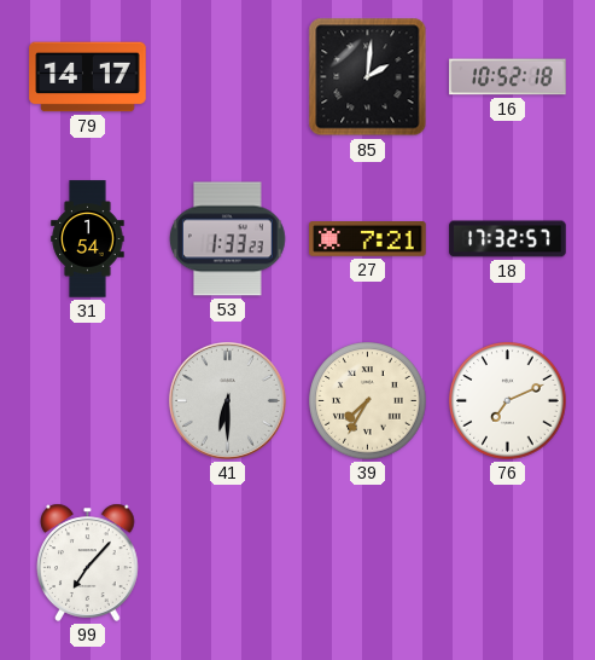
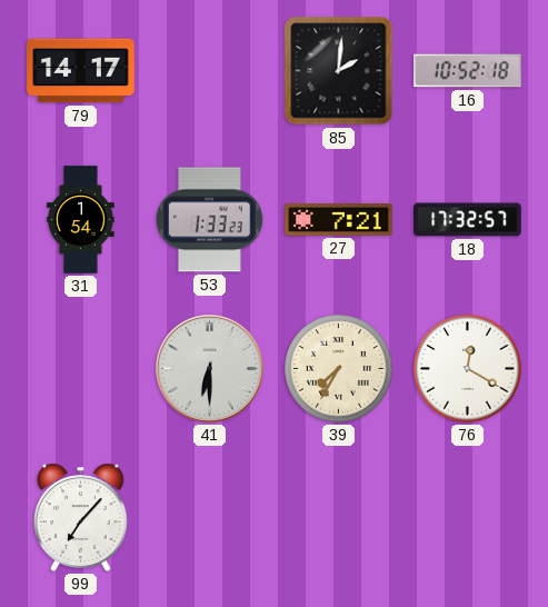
76: 7:11 -> 12:20
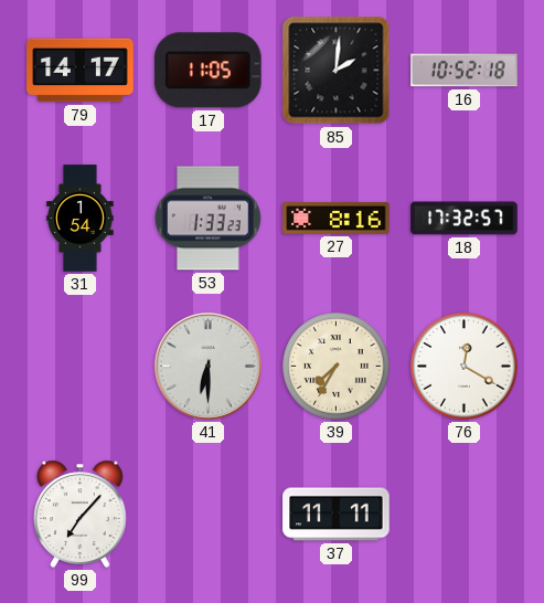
17: none -> 11:05
27: 7:21 -> 8:16
37: none -> 11:11
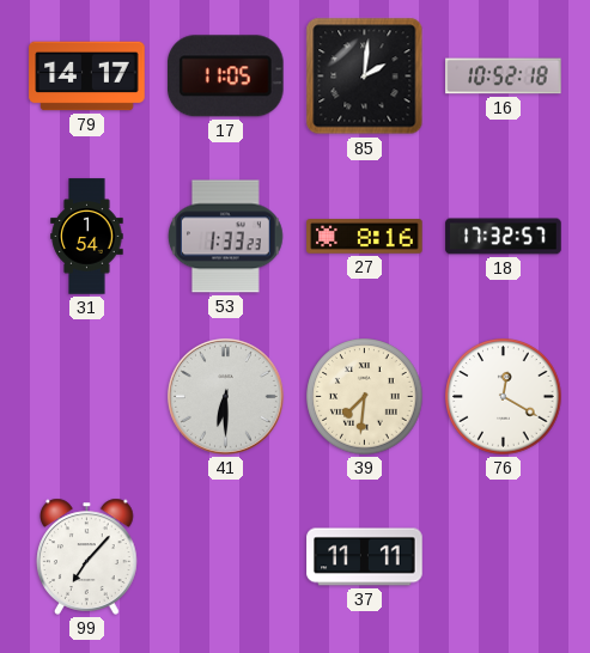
39: 7:35 -> 7:31
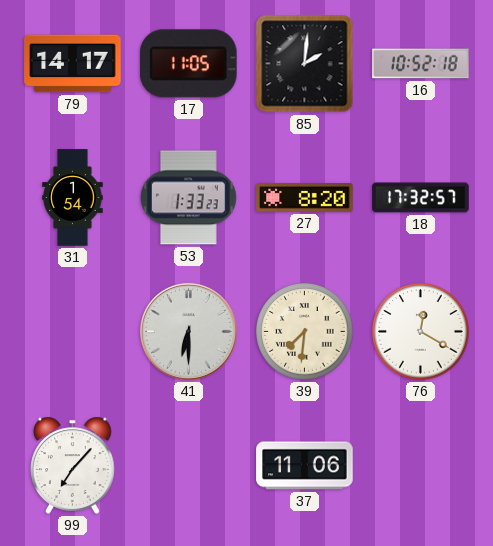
27: 8:16 -> 8:20
37: 11:11 -> 11:06
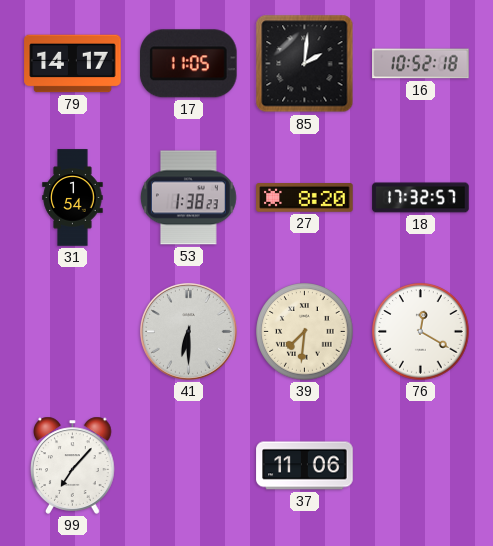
53: 1:33 -> 1:38
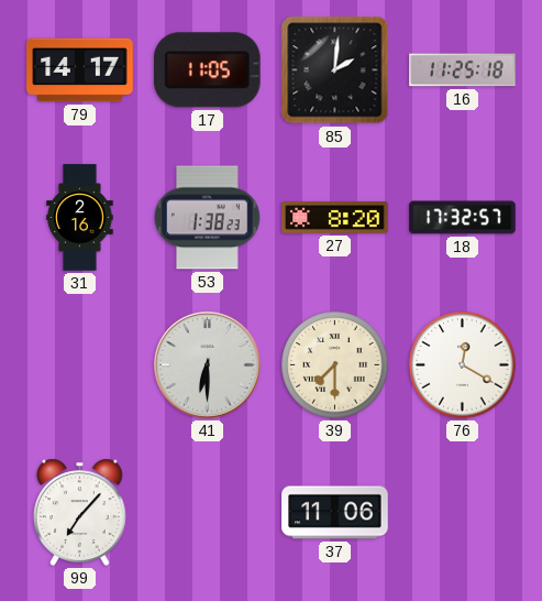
16: 10:52 -> 11:25
31: 1:54 -> 2:16
39: 7:31 -> 7:30
